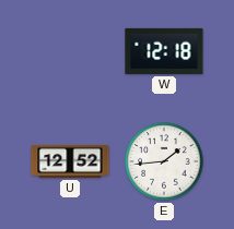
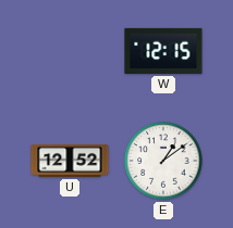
W: 12:18 -> 12:15
E: 1:44 -> 1:09
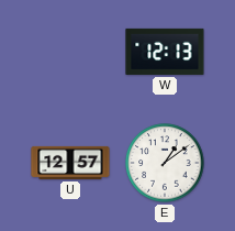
W: 12:15 -> 12:13
U: 12:52 -> 12:57
